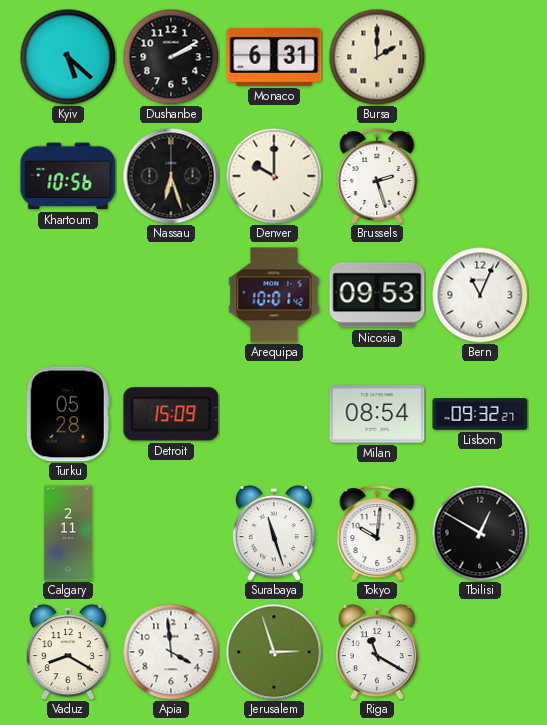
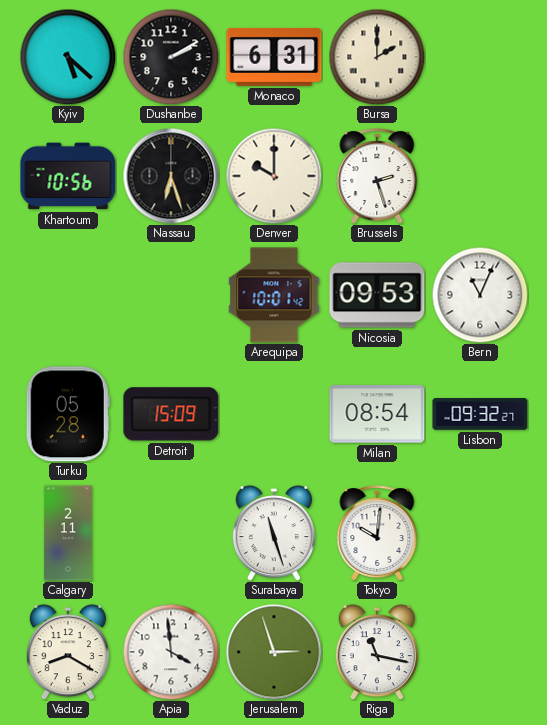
Tbilisi: 12:50 -> none
Riga: 11:20 -> 11:17
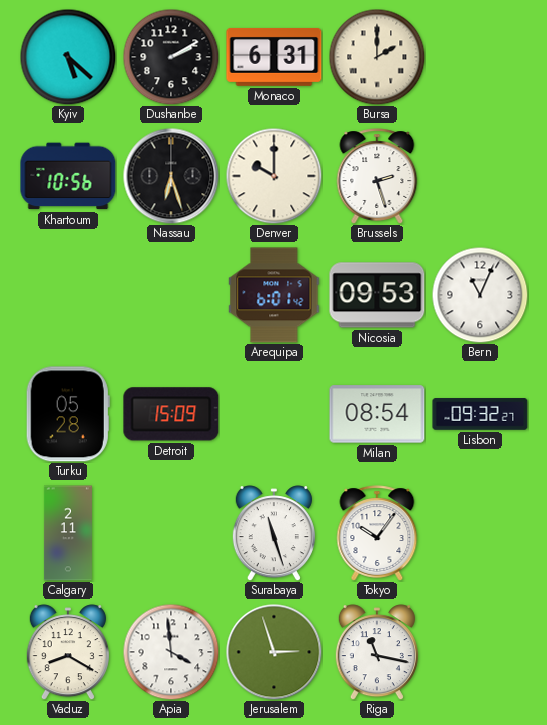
Arequipa: 10:01 -> 6:01
Tokyo: 10:01 -> 10:06
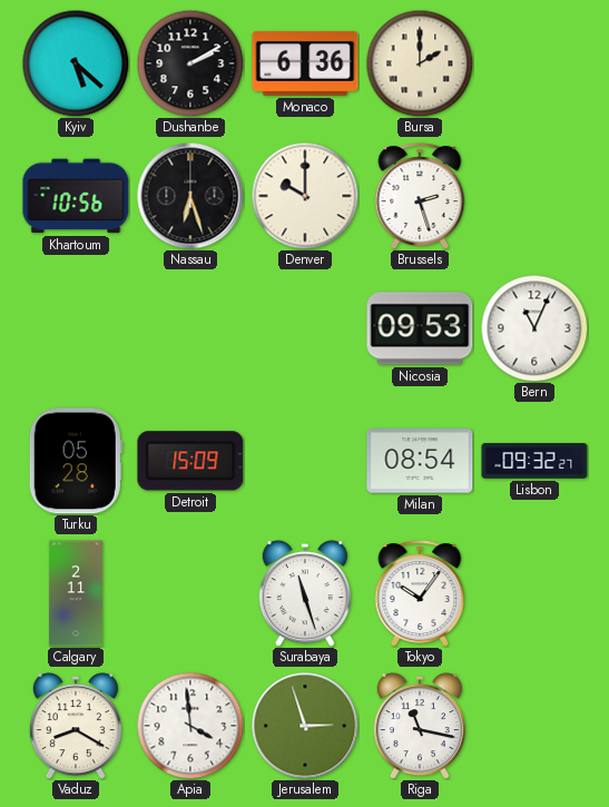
Monaco: 6:31 -> 6:36
Arequipa: 6:01 -> none
